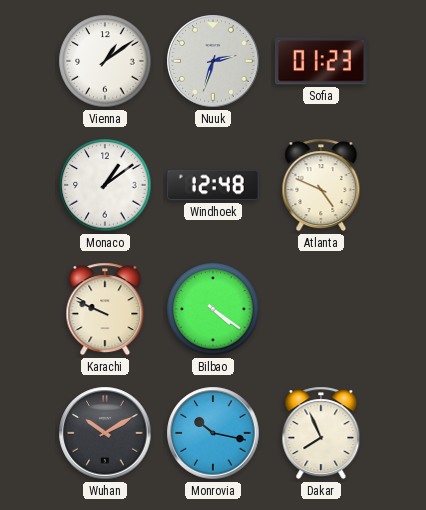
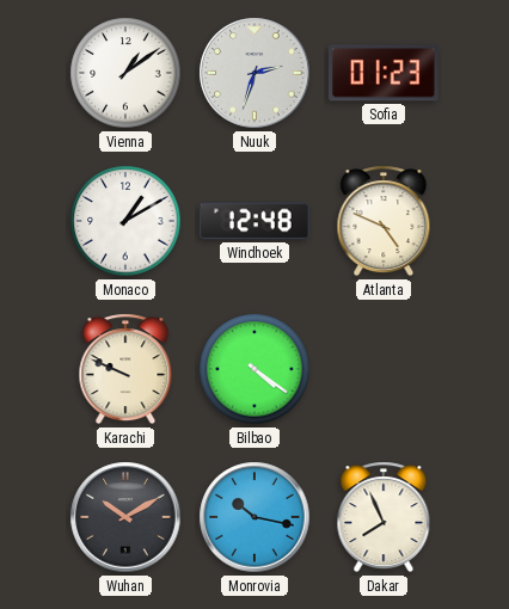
Monaco: 1:09 -> 1:10
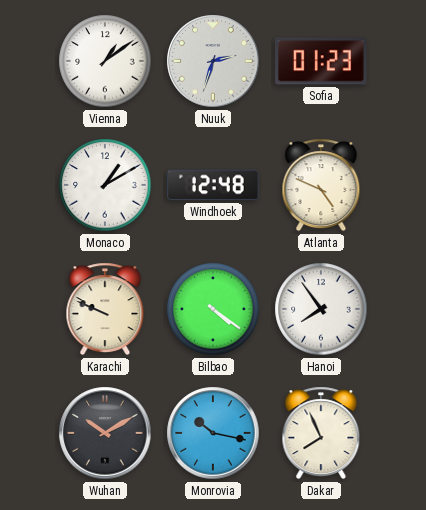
Hanoi: none -> 7:54
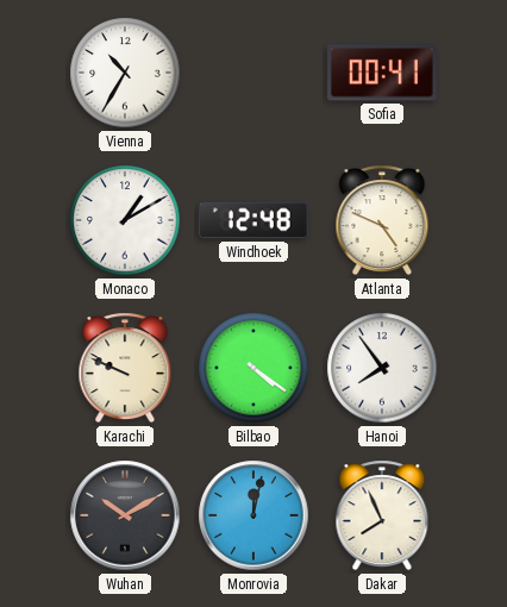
Vienna: 1:09 -> 10:35
Nuuk: 2:33 -> none
Sofia: 01:23 -> 00:41
Monrovia: 10:17 -> 12:02
